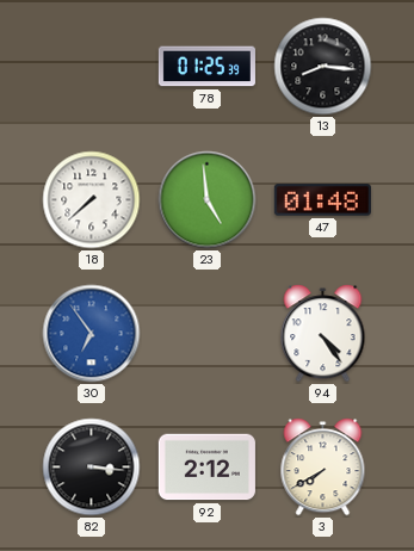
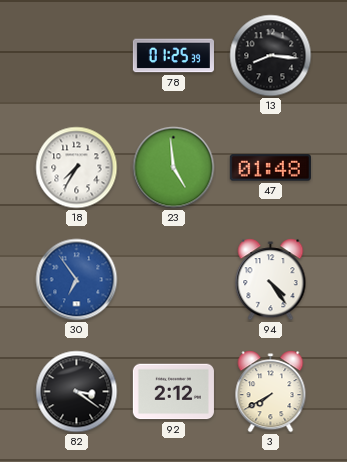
18: 7:38 -> 7:35
82: 3:16 -> 3:21
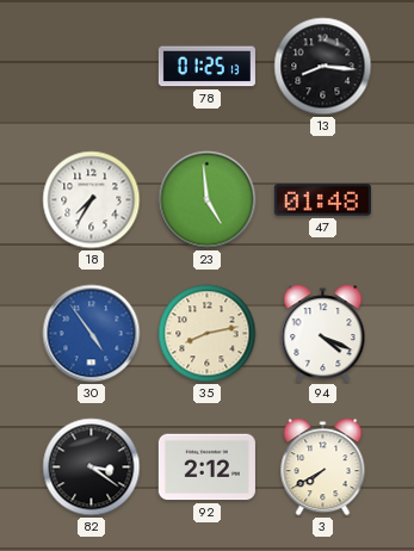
78: 01:25:39 -> 01:25:13
30: 6:54 -> 4:54
35: none -> 8:13
94: 4:24 -> 4:19
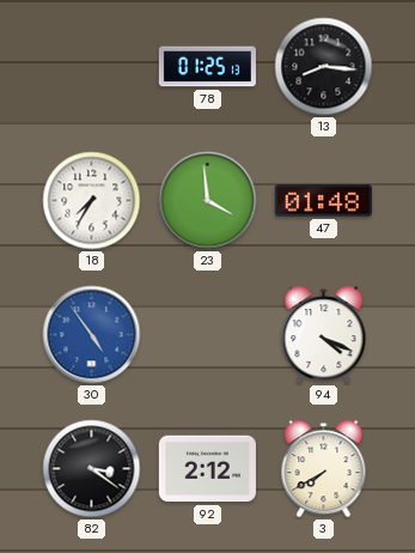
23: 4:59 -> 3:59
35: 8:13 -> none
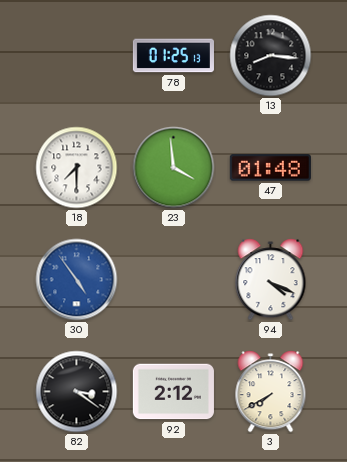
18: 7:35 -> 7:30
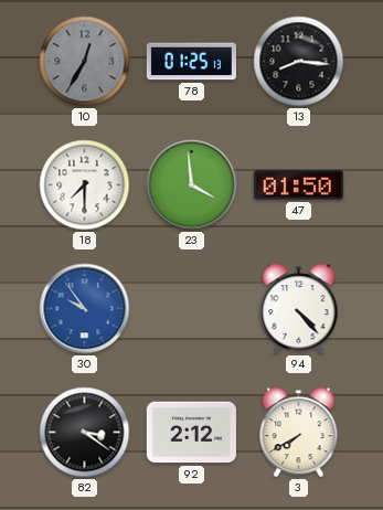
10: none -> 12:35
47: 01:48 -> 01:50
30: 4:54 -> 9:54
94: 4:19 -> 4:23
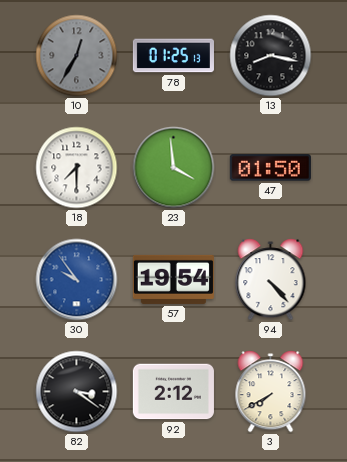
13: 8:16 -> 8:17
57: none -> 19:54
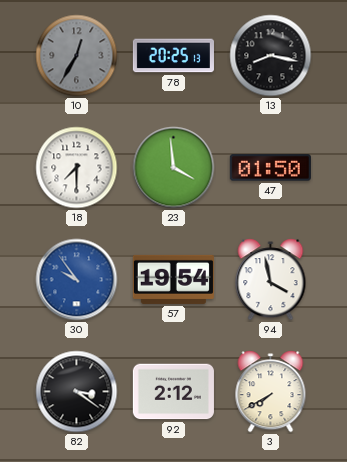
78: 01:25 -> 20:25
94: 4:23 -> 3:58
